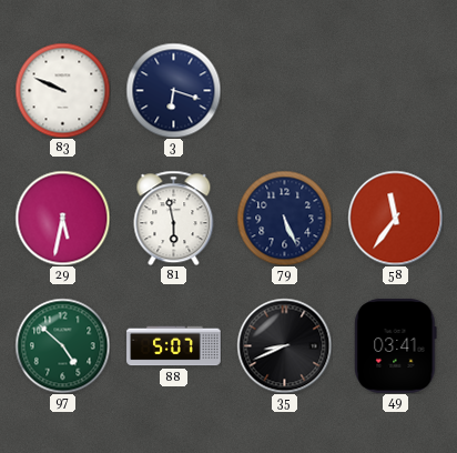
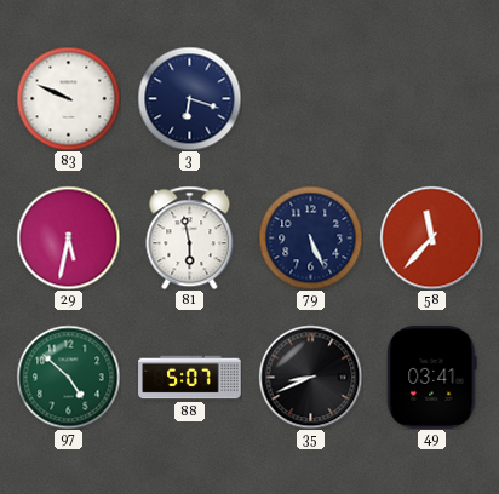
58: 11:36 -> 11:37
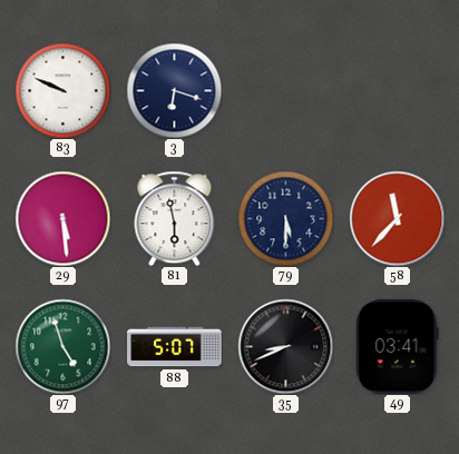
29: 5:32 -> 5:29
79: 5:26 -> 5:30
97: 4:52 -> 4:57
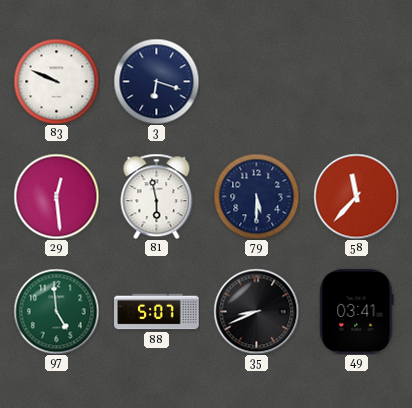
29: 5:29 -> 12:29
97: 4:57 -> 4:59
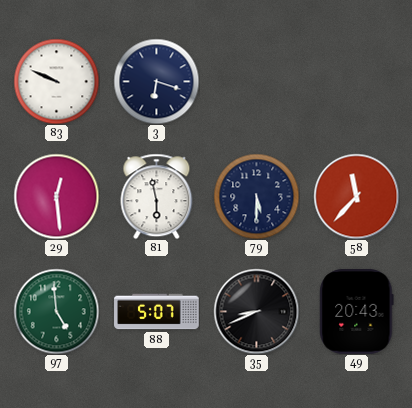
49: 03:41 -> 20:43
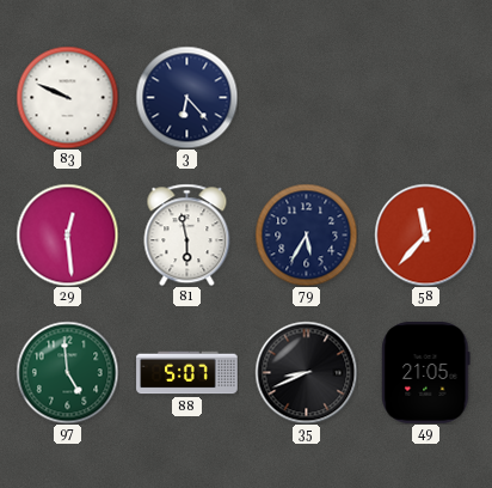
3: 6:18 -> 6:23
79: 5:30 -> 5:35
49: 20:43 -> 21:05
